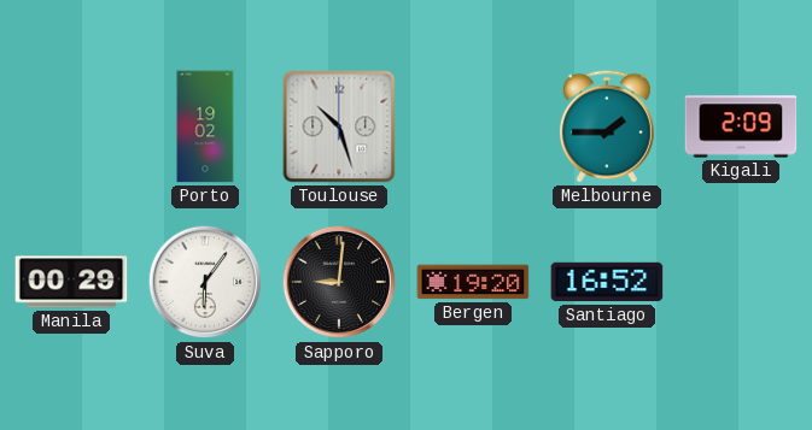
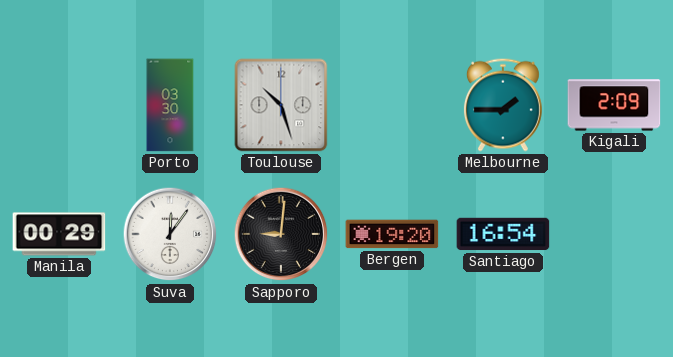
Porto: 19:02 -> 03:30
Suva: 6:06 -> 12:06
Santiago: 16:52 -> 16:54
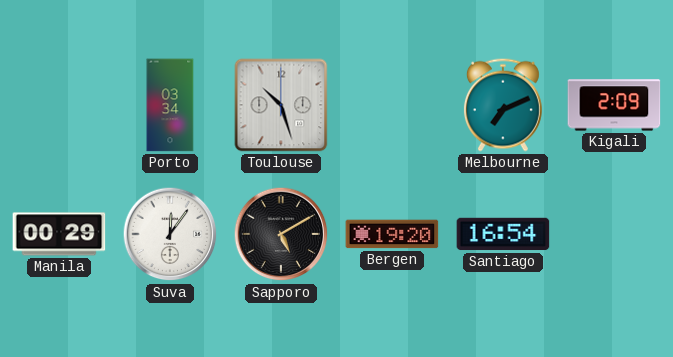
Porto: 03:30 -> 03:34
Melbourne: 1:45 -> 7:11
Sapporo: 9:01 -> 5:10
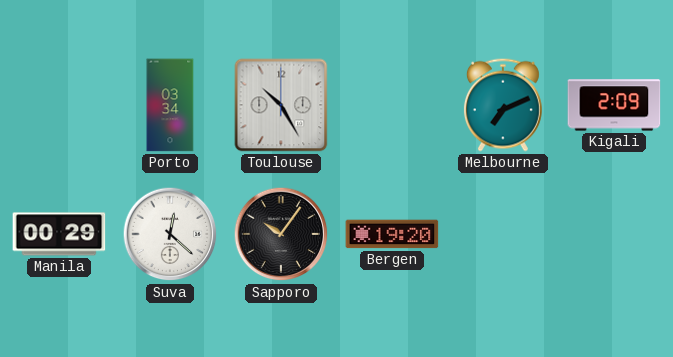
Toulouse: 10:27 -> 10:25
Suva: 12:06 -> 12:22
Sapporo: 5:10 -> 10:06
Santiago: 16:54 -> none
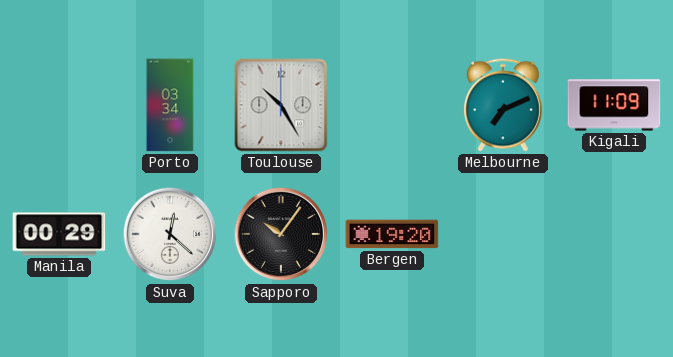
Kigali: 2:09 -> 11:09
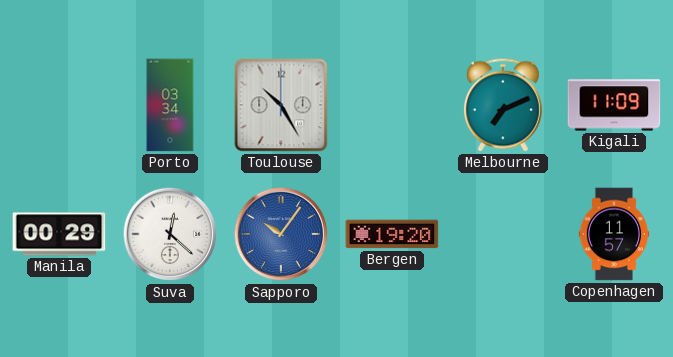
Sapporo dial: black -> blue
Copenhagen: none -> 11:57
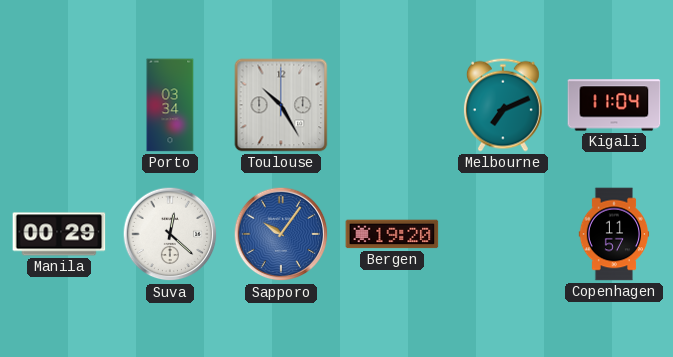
Kigali: 11:09 -> 11:04
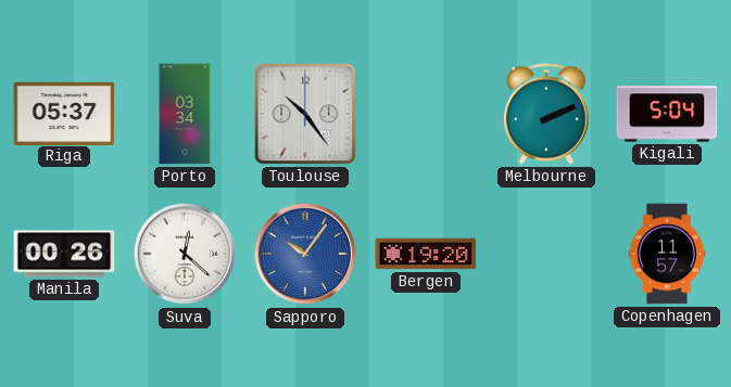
Riga: none -> 05:37
Toulouse: 10:25 -> 10:24
Melbourne: 7:11 -> 2:11
Kigali: 11:04 -> 5:04
Manila: 00:29 -> 00:26
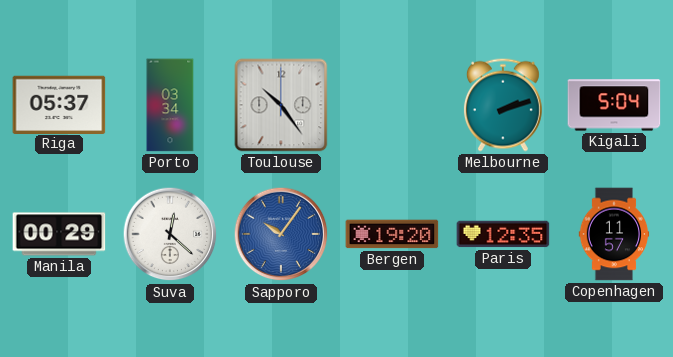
Melbourne: 2:11 -> 2:12
Manila: 00:26 -> 00:29
Paris: none -> 12:35
